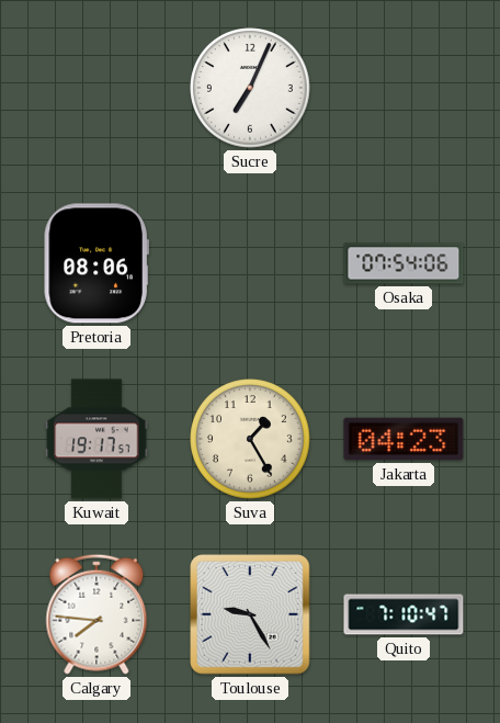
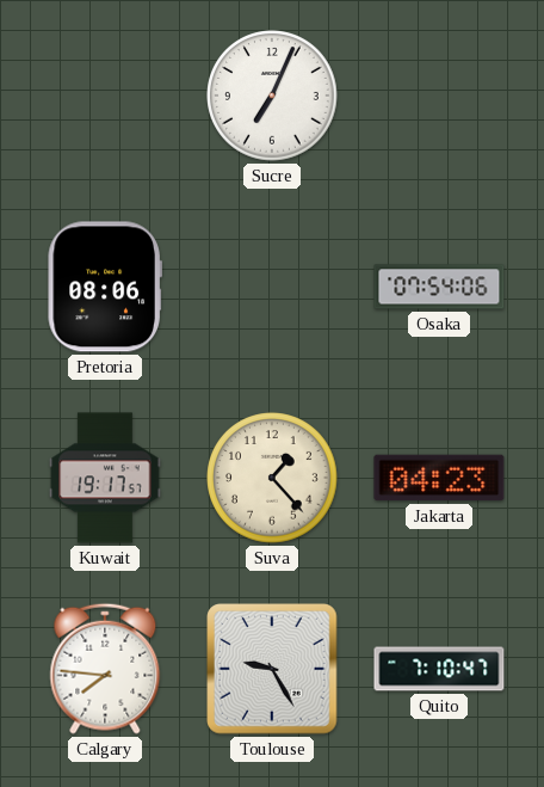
Suva: 1:25 -> 1:23
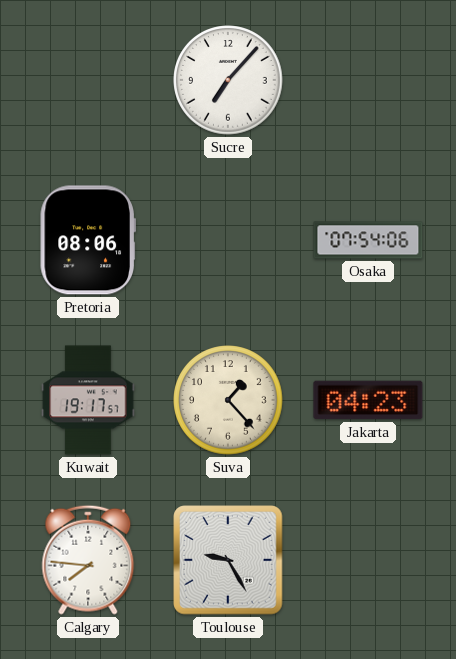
Sucre: 7:04 -> 7:07
Quito: 7:10 -> none
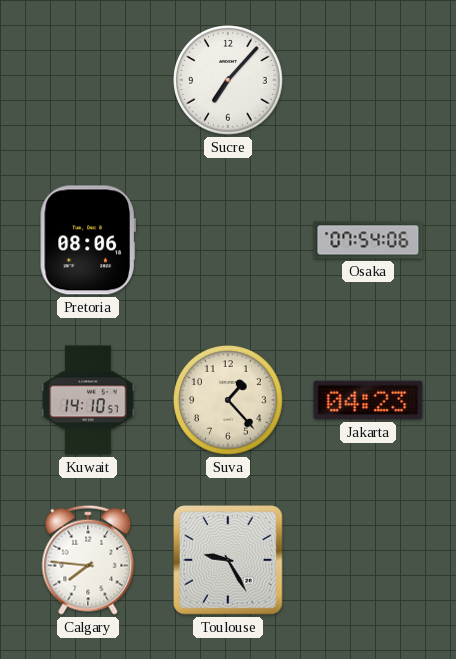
Kuwait: 19:17 -> 14:10
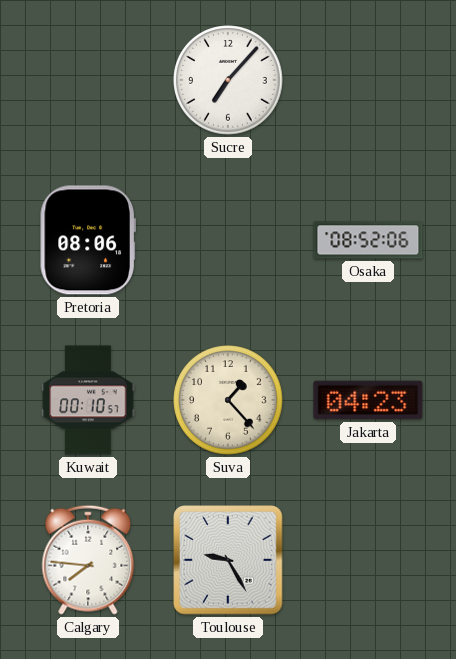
Osaka: 07:54 -> 08:52
Kuwait: 14:10 -> 00:10
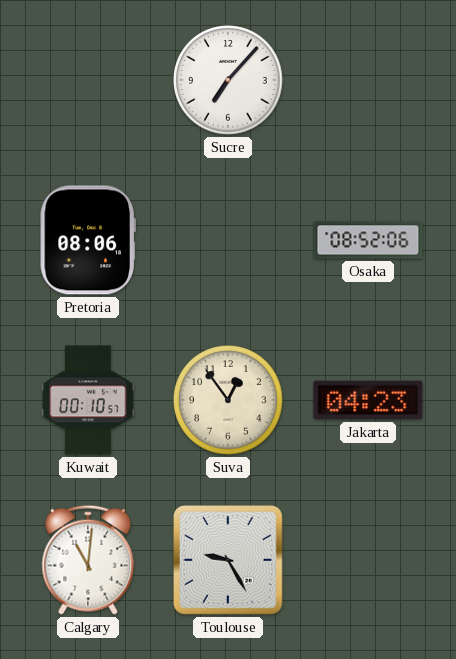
Suva: 1:23 -> 12:54
Calgary: 7:46 -> 11:01
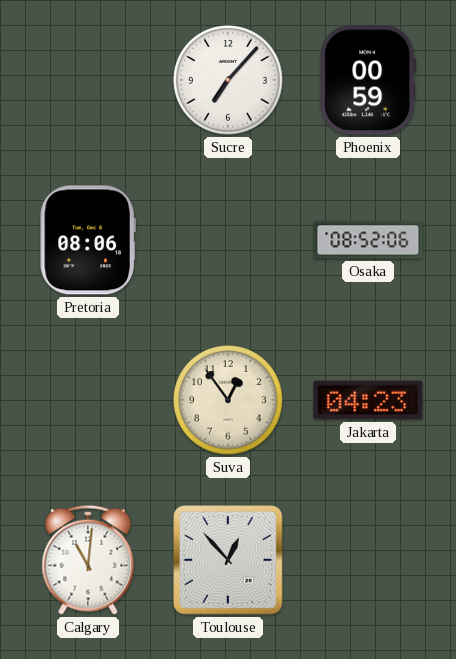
Phoenix: none -> 00:59
Kuwait: 00:10 -> none
Toulouse: 9:25 -> 12:53
